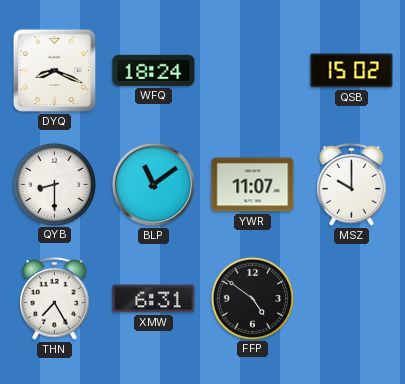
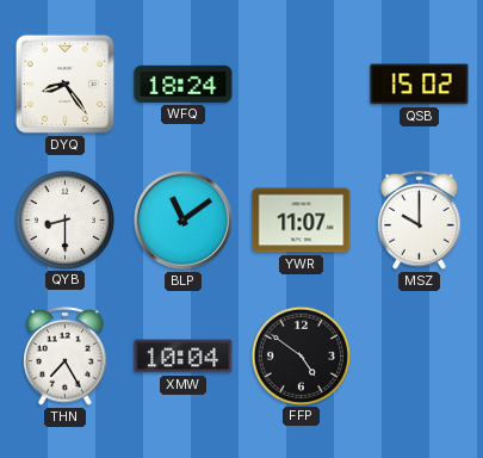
DYQ: 8:19 -> 8:24
XMW: 6:31 -> 10:04
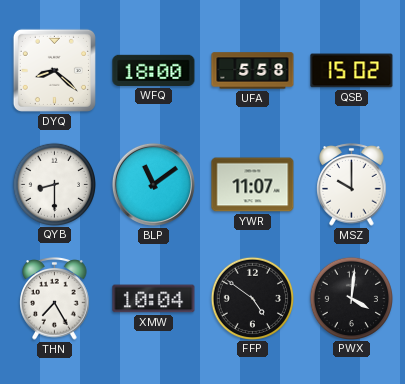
DYQ: 8:24 -> 8:22
WFQ: 18:24 -> 18:00
UFA: none -> 5:58
PWX: none -> 4:01
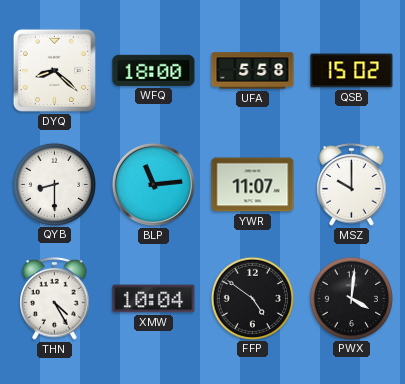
BLP: 11:09 -> 11:14
THN: 7:25 -> 4:25
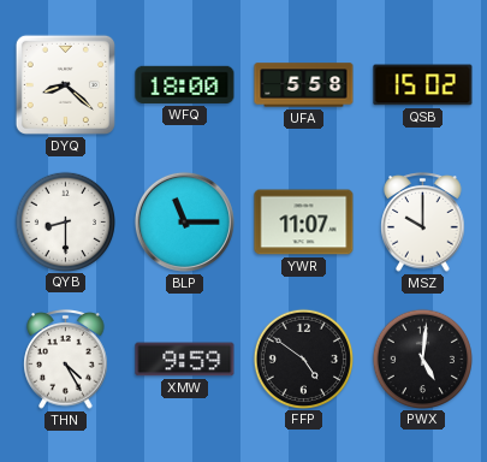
BLP: 11:14 -> 11:15
XMW: 10:04 -> 9:59
PWX: 4:01 -> 5:01
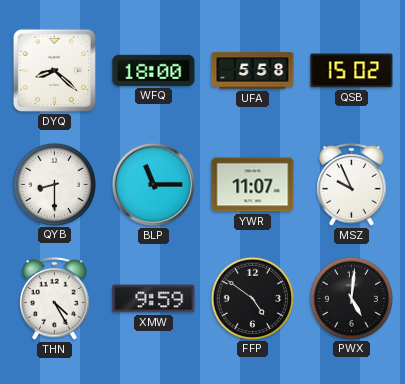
MSZ: 10:00 -> 9:56
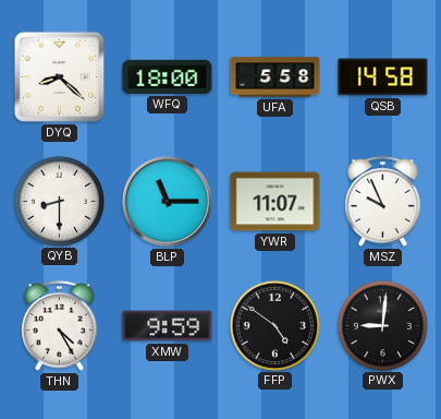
QSB: 15:02 -> 14:58
PWX: 5:01 -> 9:01
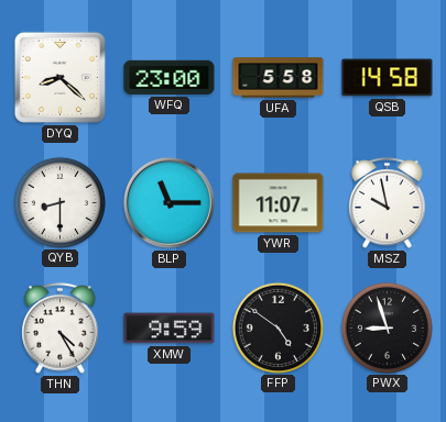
WFQ: 18:00 -> 23:00
MSZ: 9:56 -> 9:58
PWX: 9:01 -> 8:57
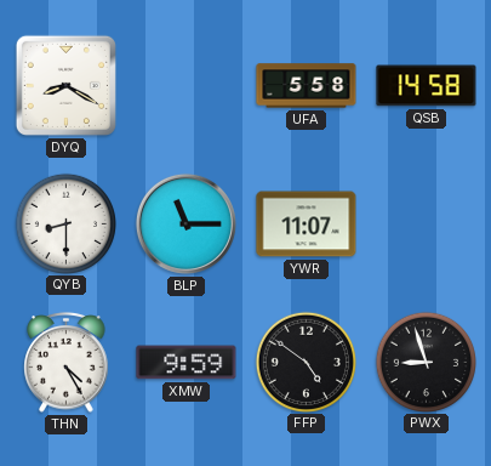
DYQ: 8:22 -> 8:20
WFQ: 23:00 -> none
MSZ: 9:58 -> none
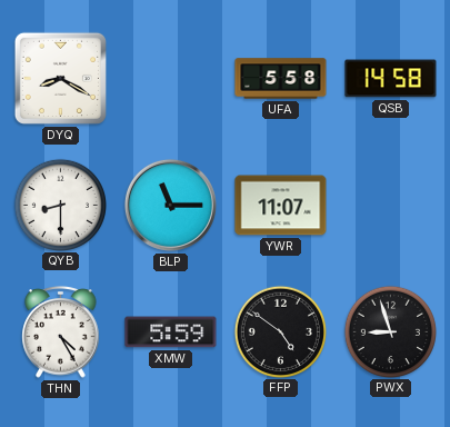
XMW: 9:59 -> 5:59
